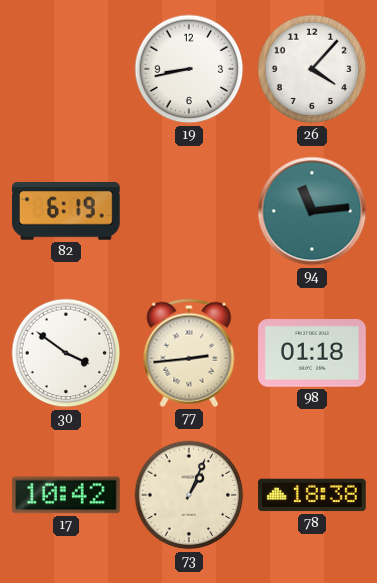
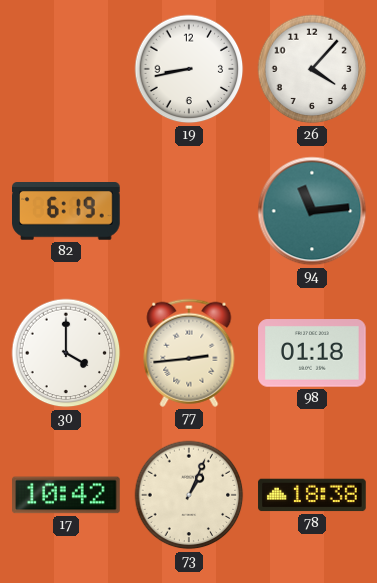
30: 3:51 -> 4:00
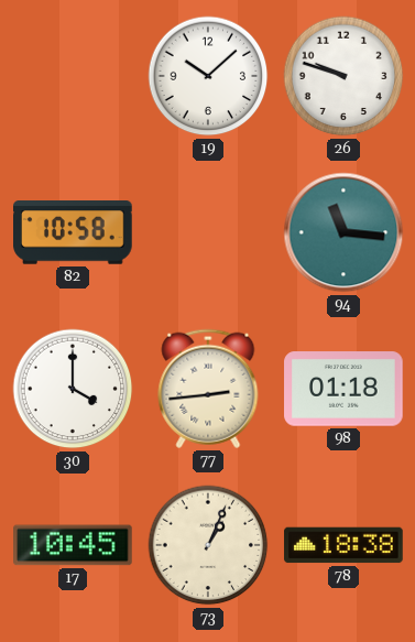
19: 8:43 -> 10:08
26: 4:07 -> 9:48
82: 6:19 -> 10:58
94: 11:14 -> 11:16
17: 10:42 -> 10:45
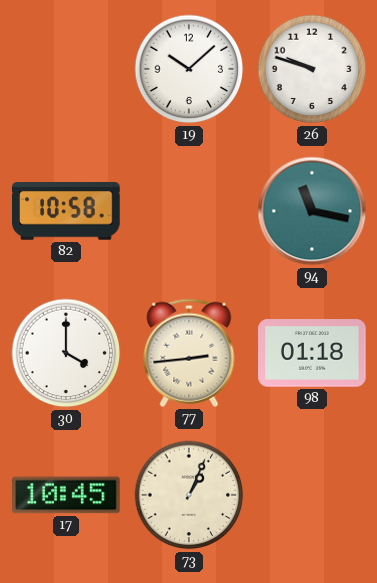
94: 11:16 -> 11:17
78: 18:38 -> none
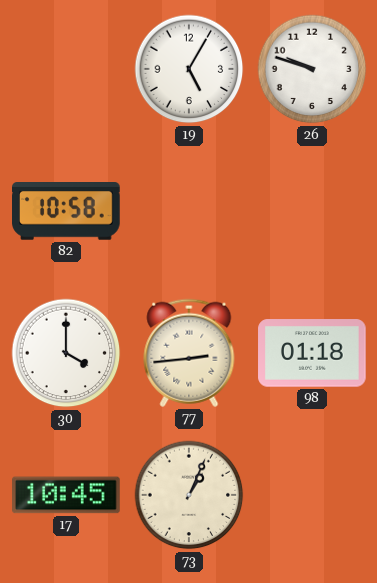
19: 10:08 -> 5:05
94: 11:17 -> none
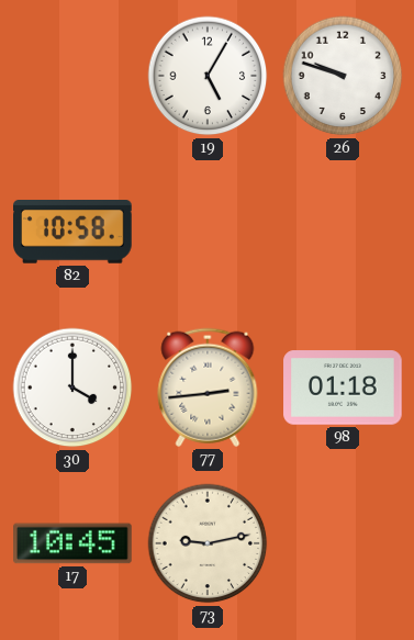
73: 1:04 -> 9:13
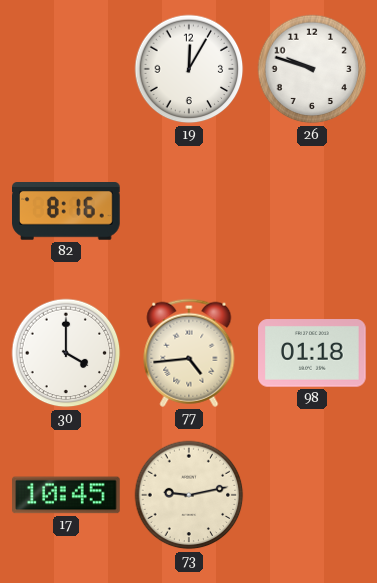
19: 5:05 -> 12:05
82: 10:58 -> 8:16
77: 2:44 -> 4:44
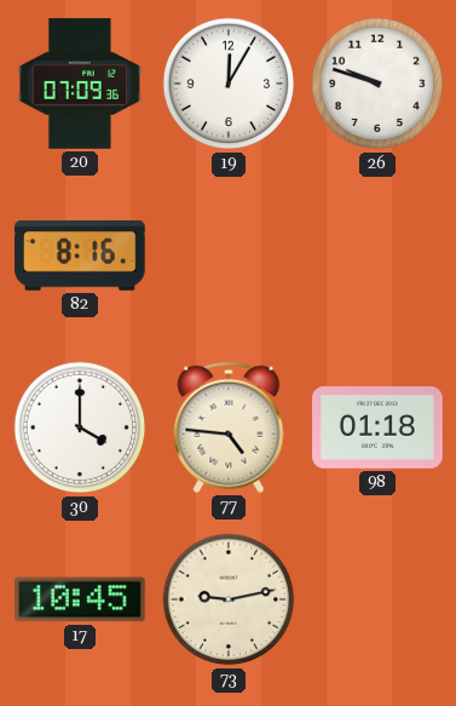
20: none -> 07:09
77: 4:44 -> 4:46
